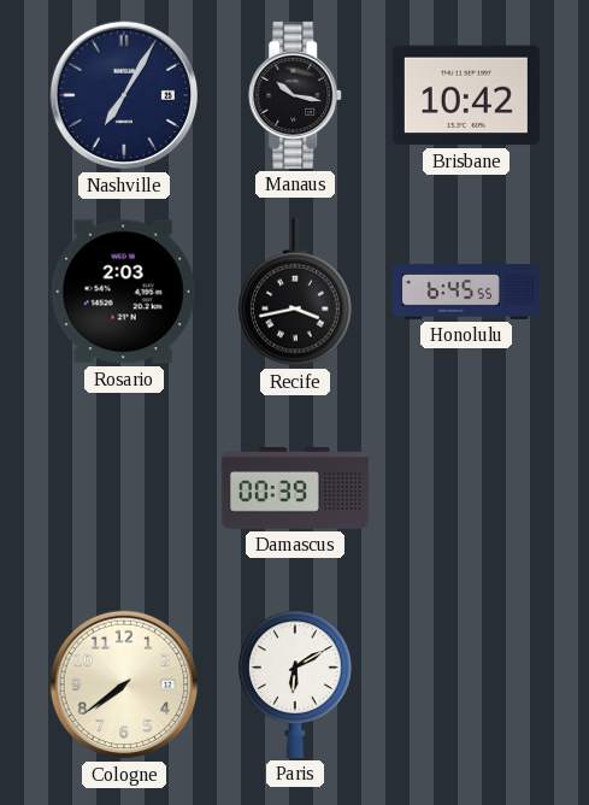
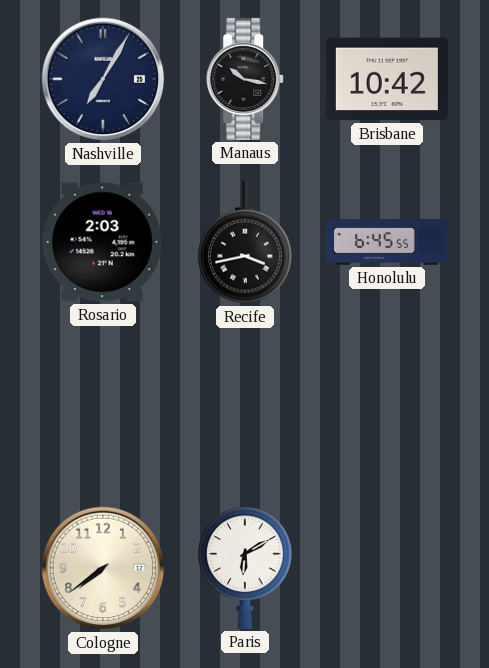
Damascus: 00:39 -> none
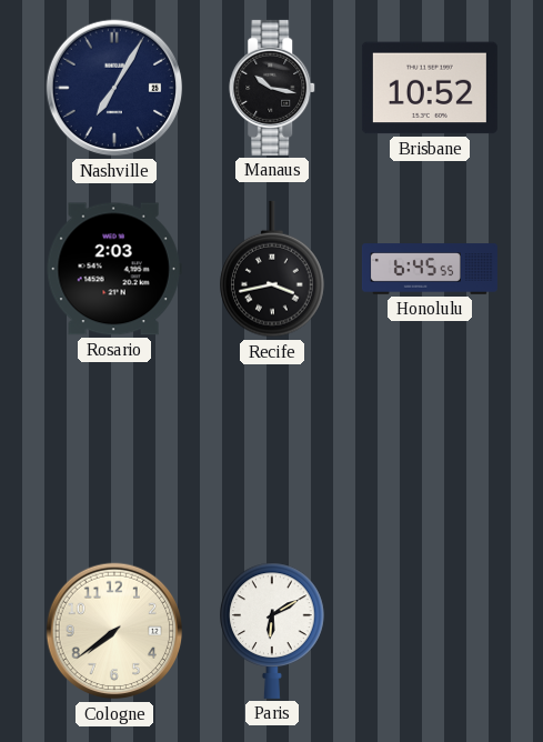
Brisbane: 10:42 -> 10:52
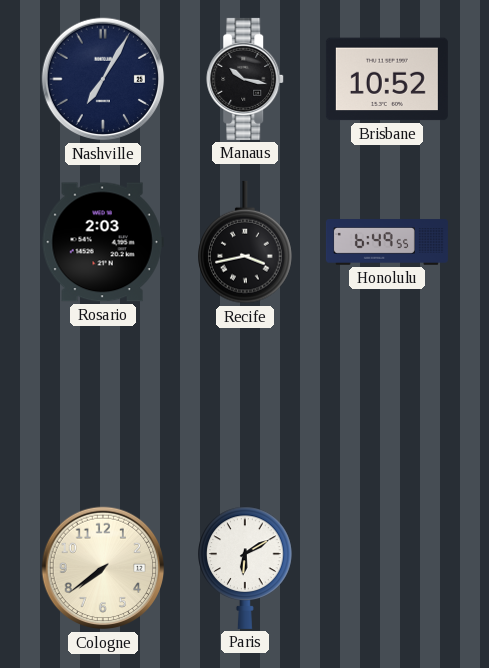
Honolulu: 6:45 -> 6:49
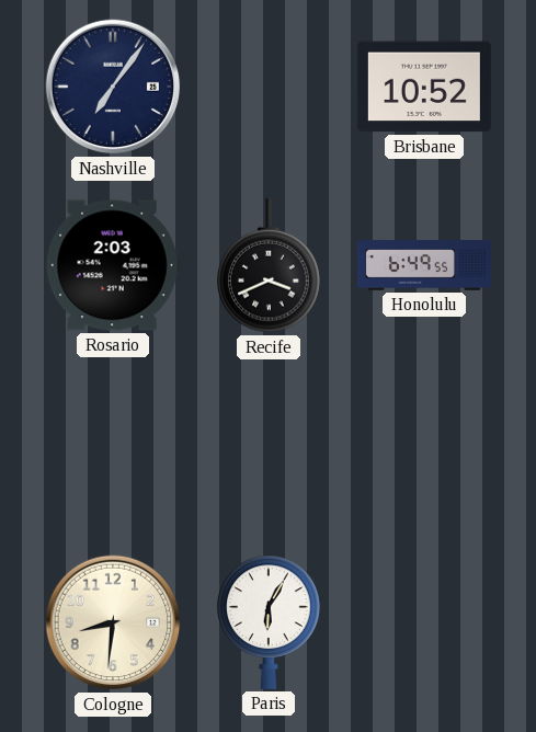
Nashville: 7:05 -> 7:06
Manaus: 10:17 -> none
Recife: 3:43 -> 3:41
Cologne: 7:39 -> 8:31
Paris: 6:10 -> 6:05
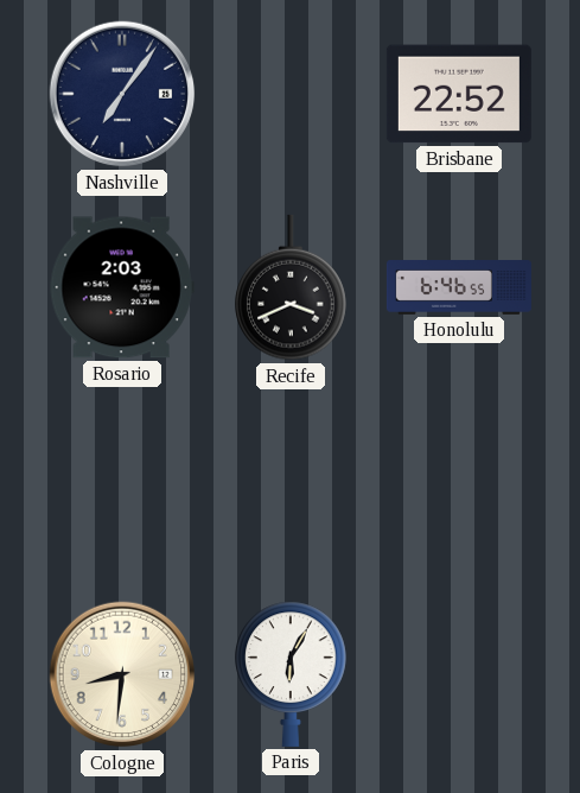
Brisbane: 10:52 -> 22:52
Honolulu: 6:49 -> 6:46
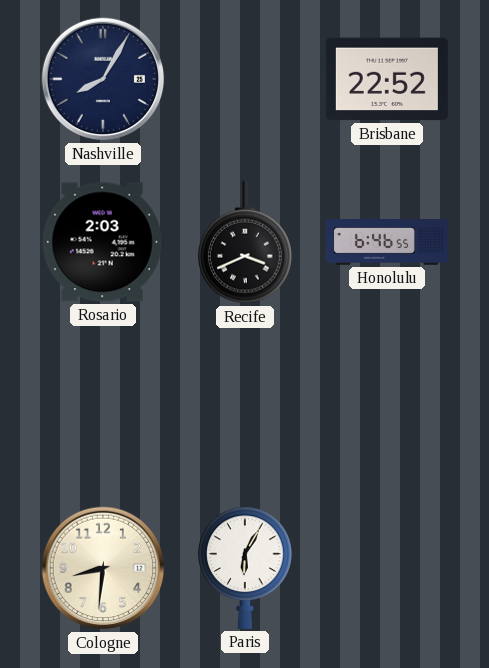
Nashville: 7:06 -> 8:05
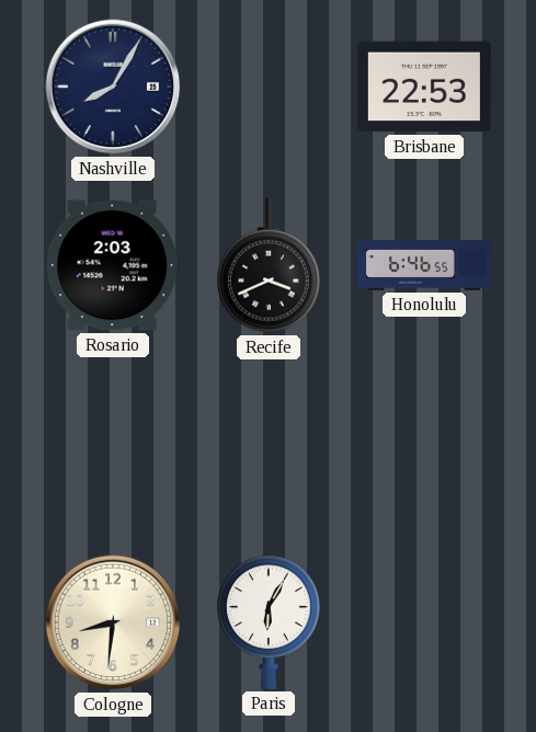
Brisbane: 22:52 -> 22:53
